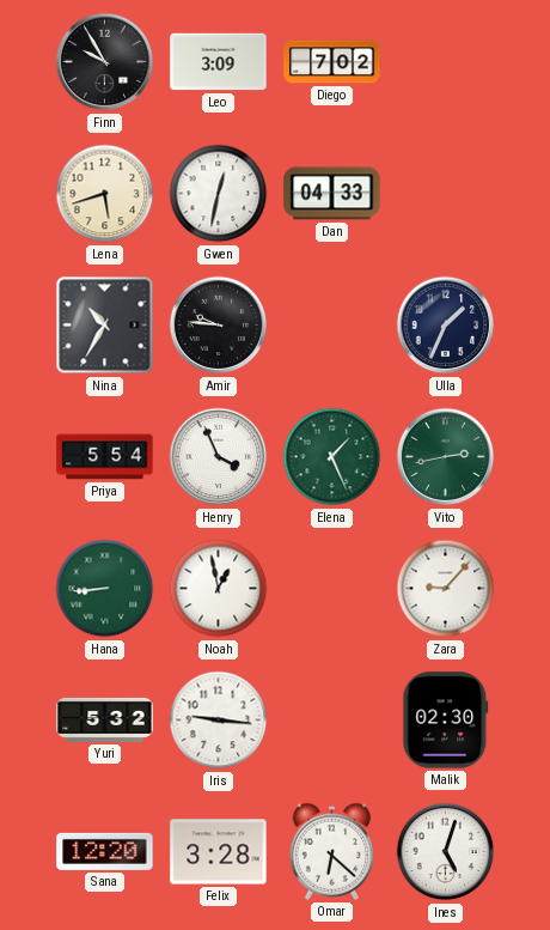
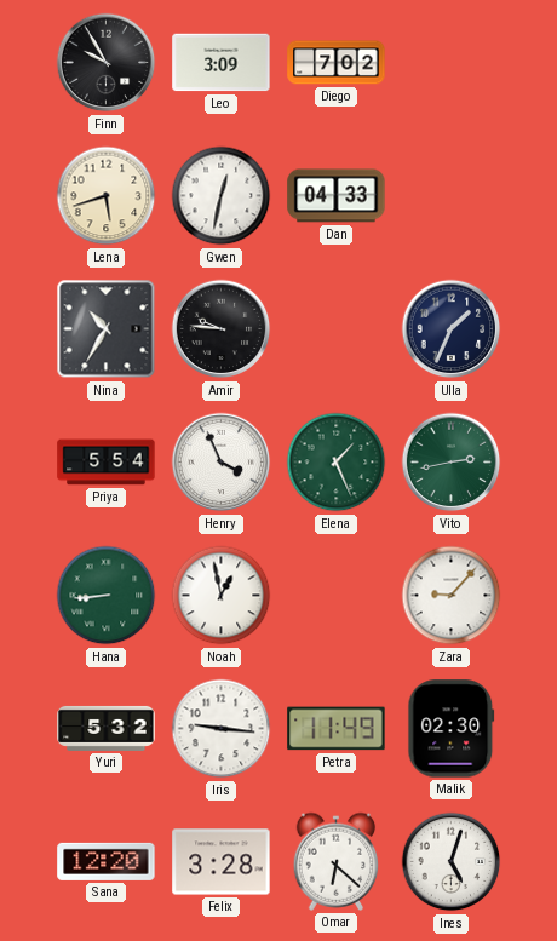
Petra: none -> 11:49
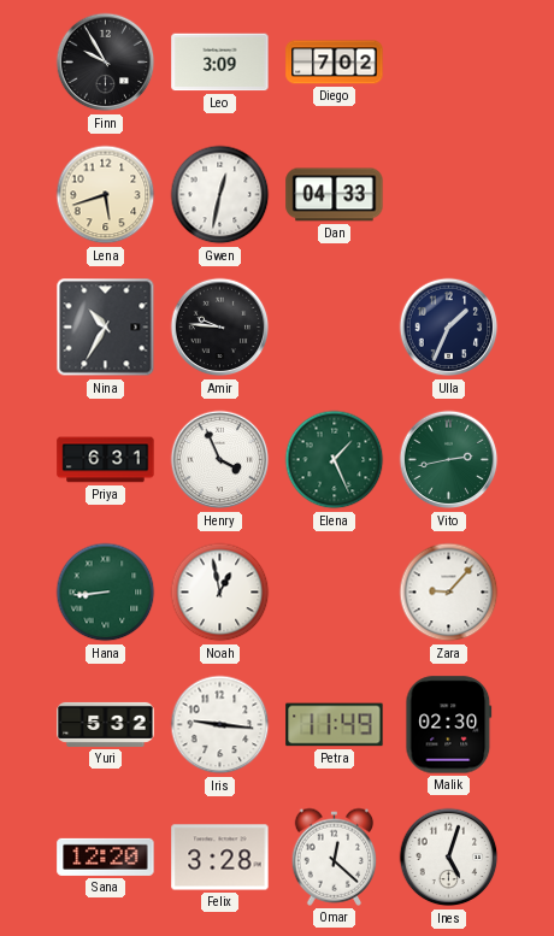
Priya: 5:54 -> 6:31
Omar: 6:22 -> 12:22
